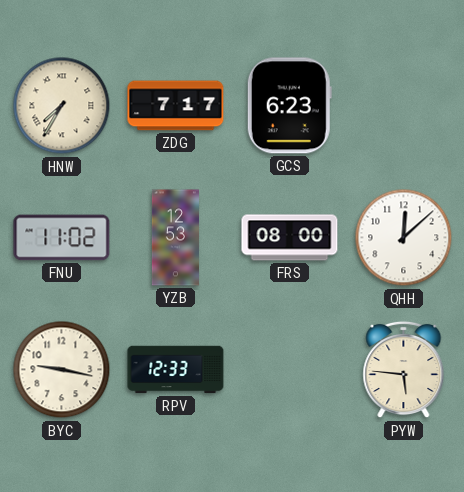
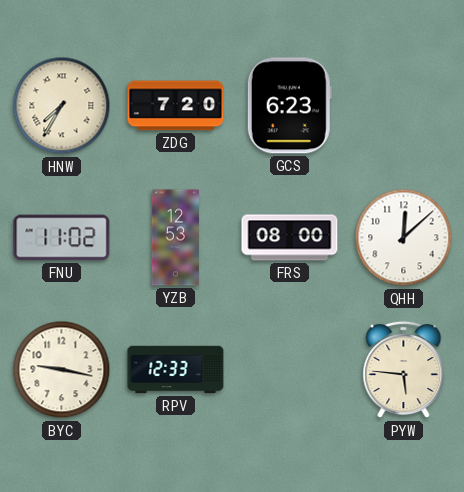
ZDG: 7:17 -> 7:20
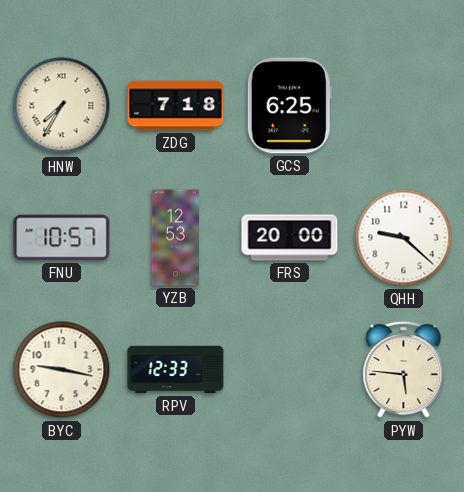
ZDG: 7:20 -> 7:18
GCS: 6:23 -> 6:25
FNU: 11:02 -> 10:57
FRS: 08:00 -> 20:00
QHH: 12:08 -> 9:22
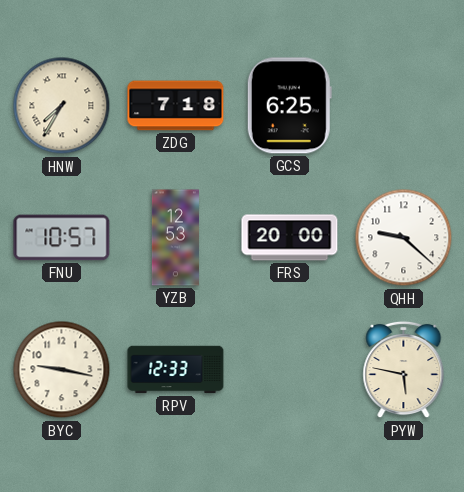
PYW: 5:46 -> 5:47
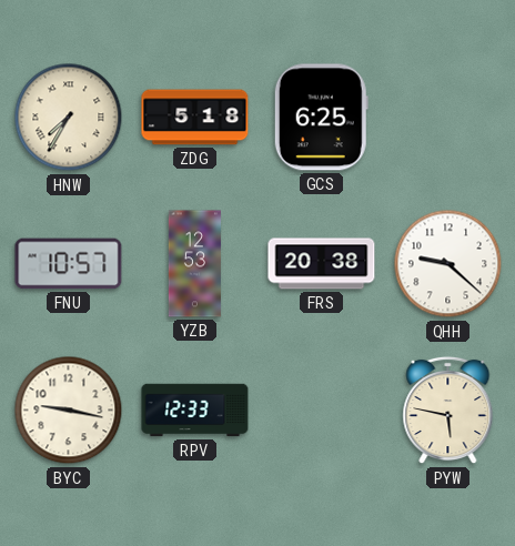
ZDG: 7:18 -> 5:18
FRS: 20:00 -> 20:38
